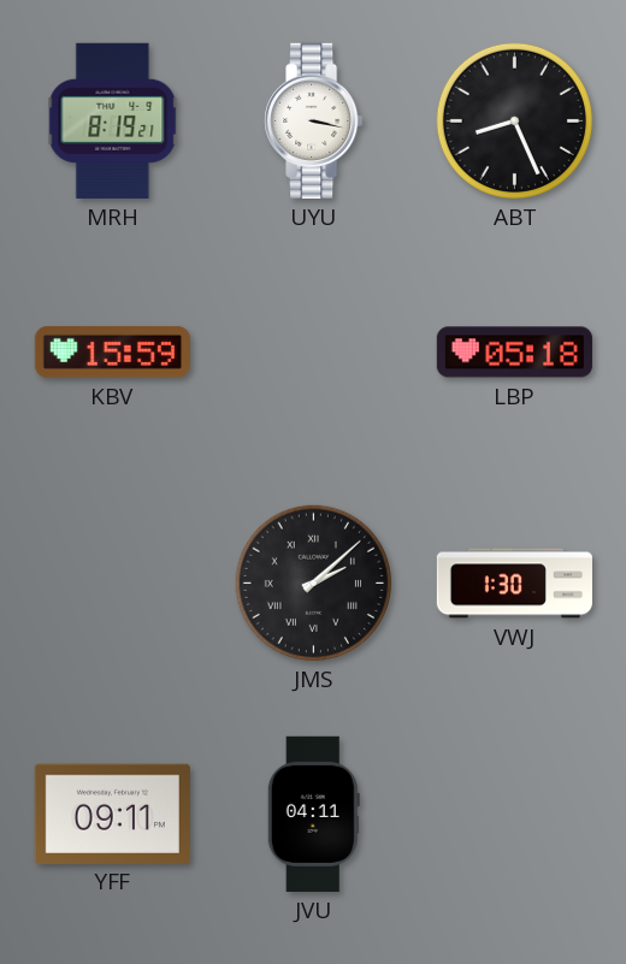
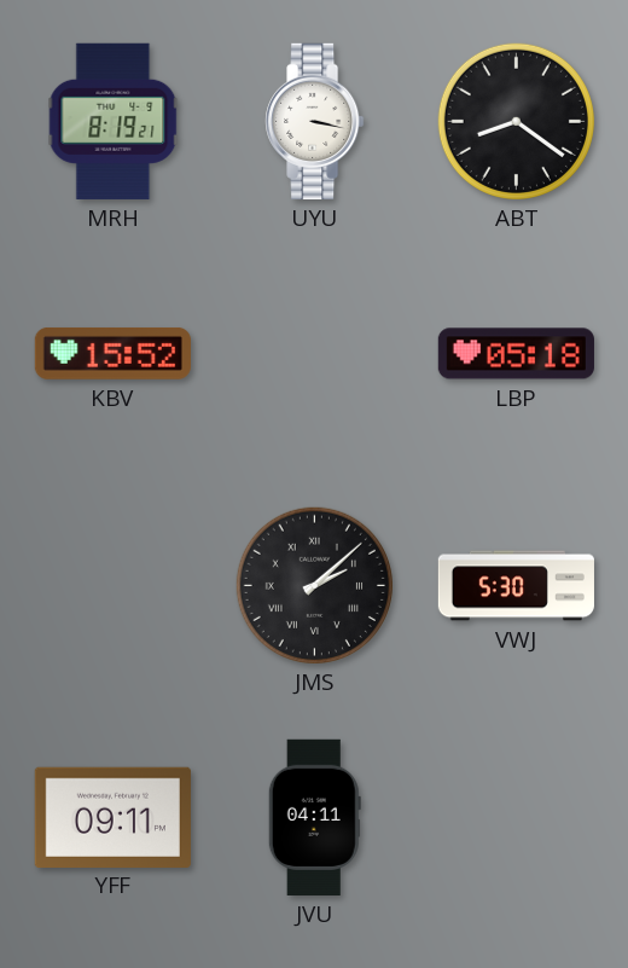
ABT: 8:26 -> 8:21
KBV: 15:59 -> 15:52
VWJ: 1:30 -> 5:30
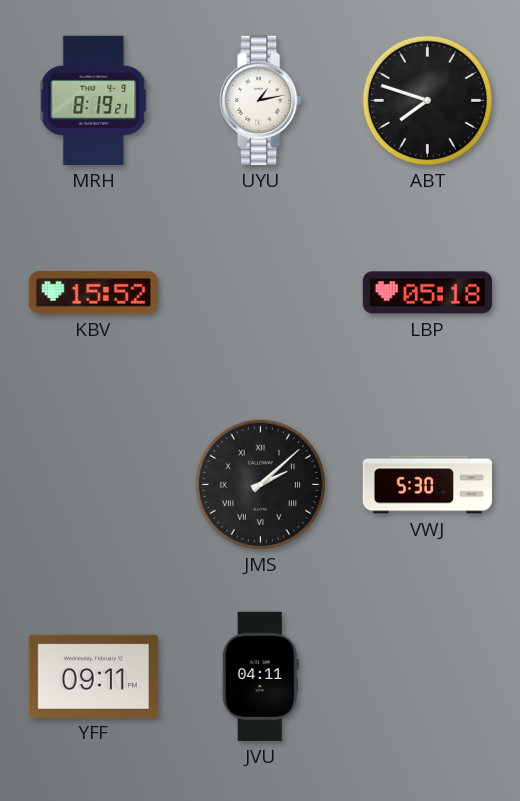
UYU: 3:17 -> 1:13
ABT: 8:21 -> 7:48
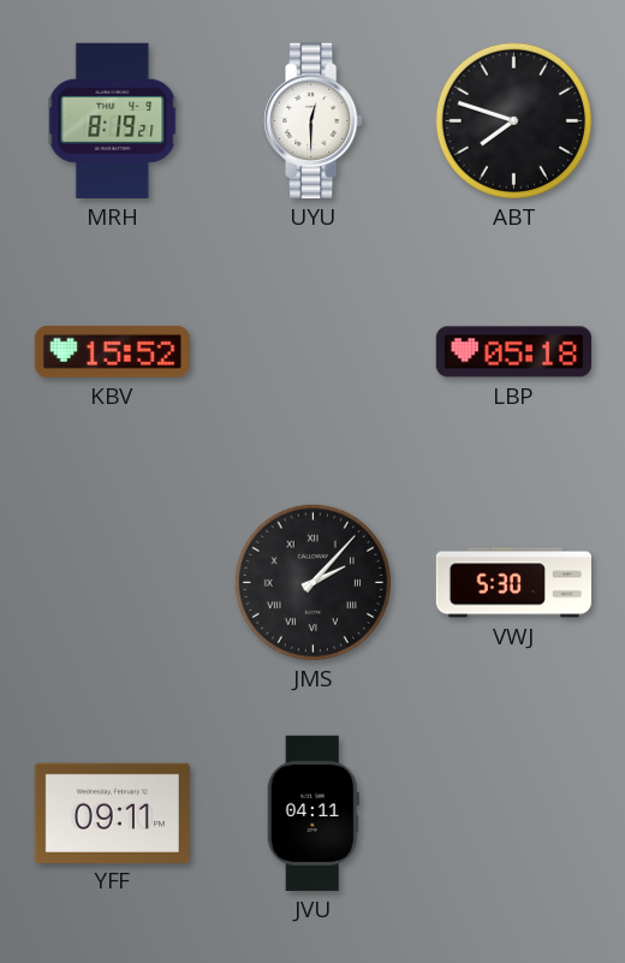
UYU: 1:13 -> 12:30
JMS: 2:08 -> 2:07
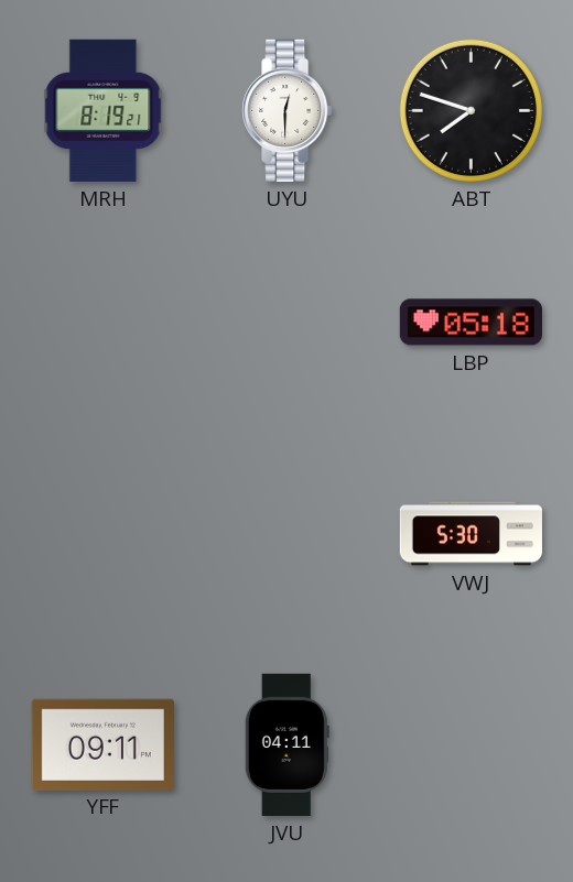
KBV: 15:52 -> none
JMS: 2:07 -> none
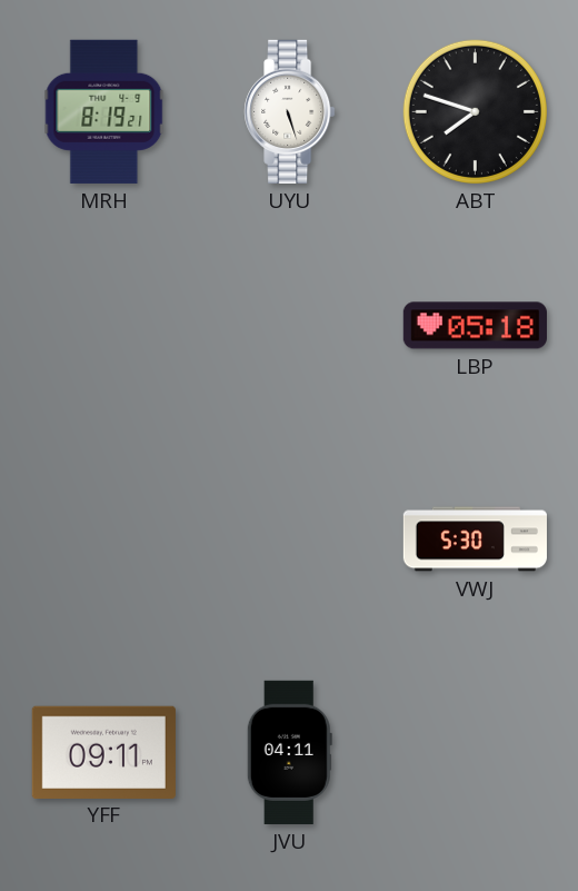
UYU: 12:30 -> 5:27
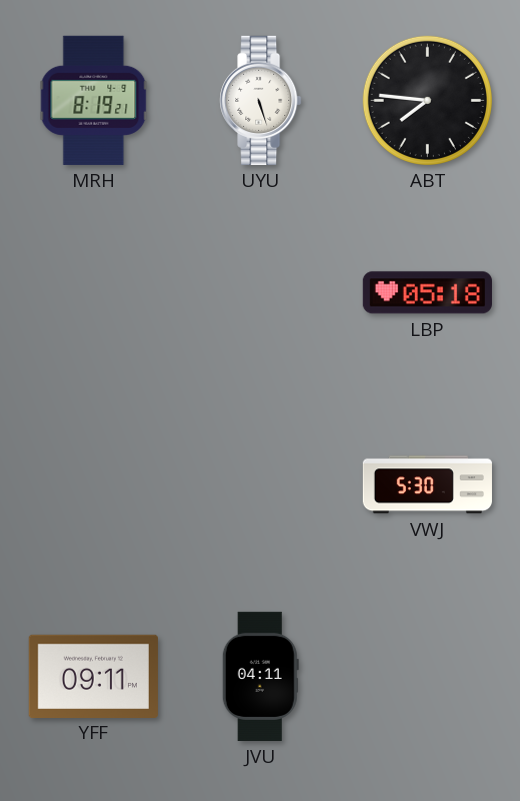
ABT: 7:48 -> 7:46
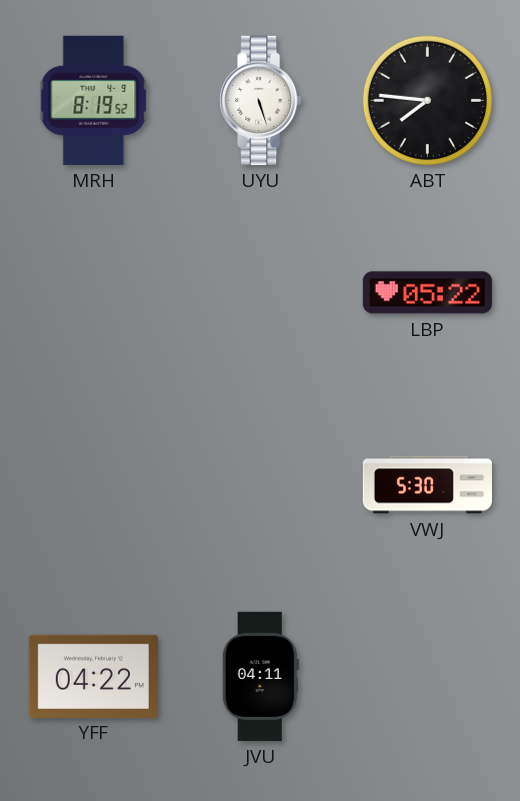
MRH: 8:19:21 -> 8:19:52
LBP: 05:18 -> 05:22
YFF: 09:11 -> 04:22
